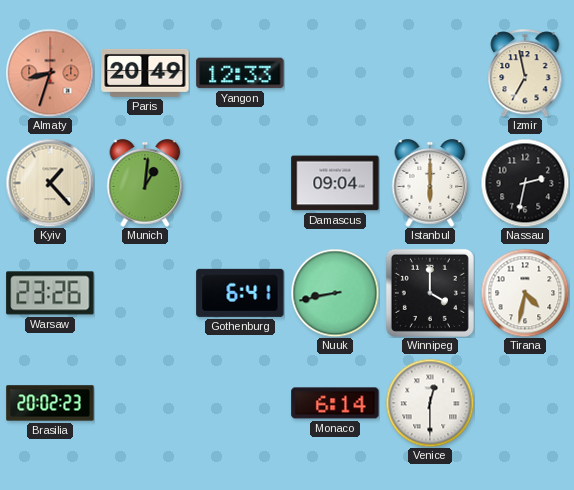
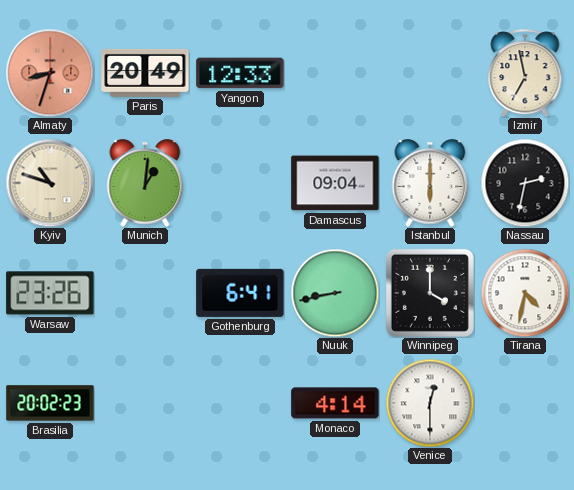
Kyiv: 1:23 -> 10:48
Monaco: 6:14 -> 4:14
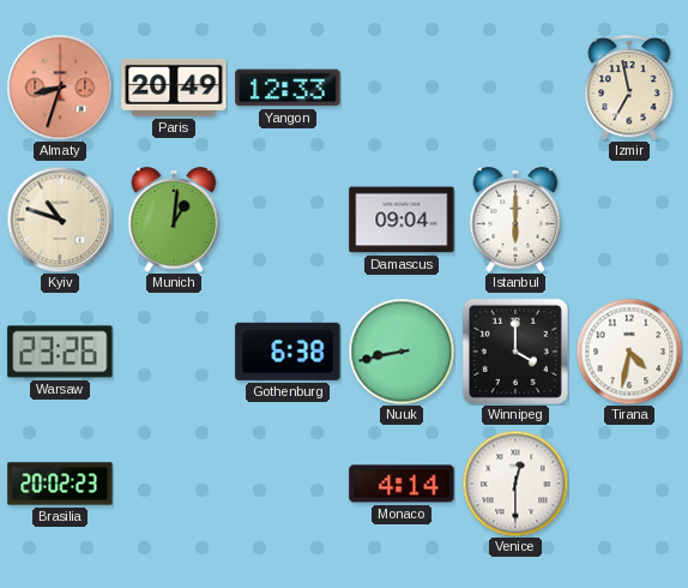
Nassau: 2:32 -> none
Gothenburg: 6:41 -> 6:38
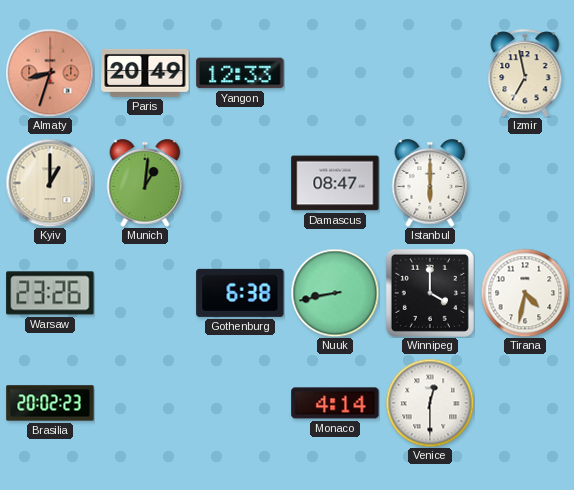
Kyiv: 10:48 -> 1:00
Damascus: 09:04 -> 08:47
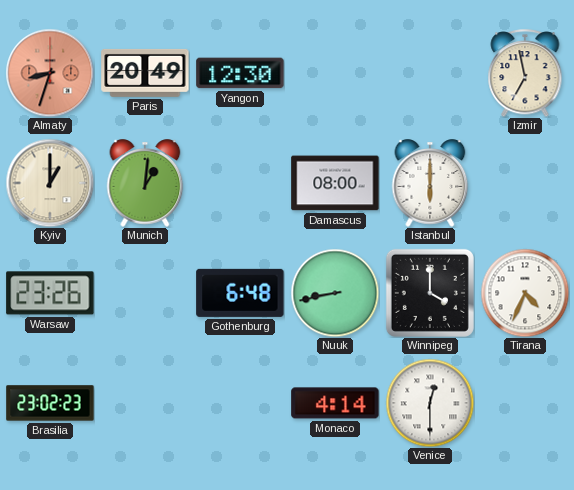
Yangon: 12:33 -> 12:30
Damascus: 08:47 -> 08:00
Gothenburg: 6:38 -> 6:48
Tirana: 4:32 -> 4:34
Brasilia: 20:02 -> 23:02
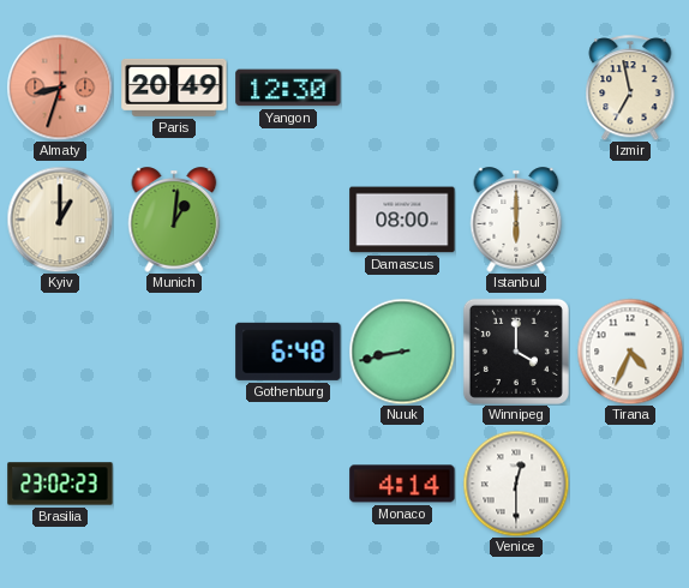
Warsaw: 23:26 -> none
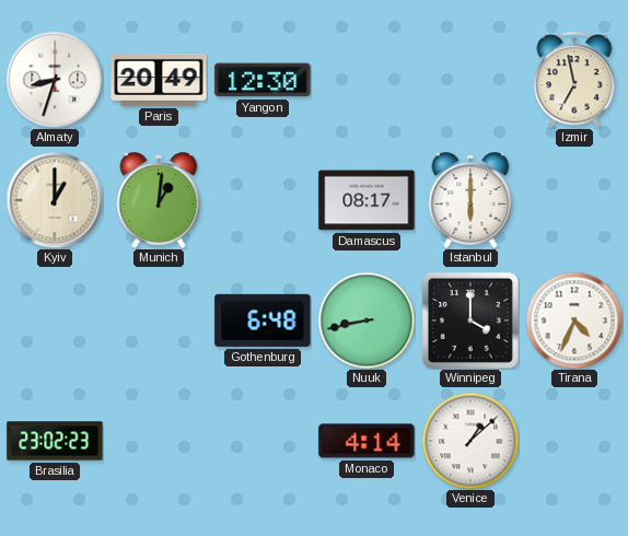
Almaty dial: salmon -> white
Damascus: 08:00 -> 08:17
Venice: 12:30 -> 1:08
